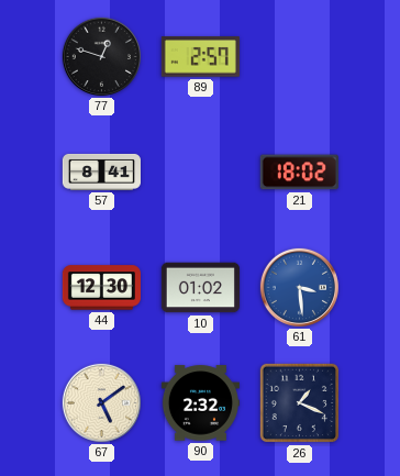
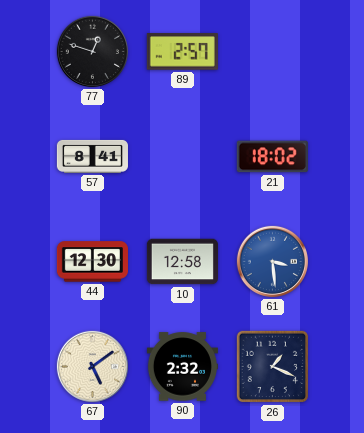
10: 01:02 -> 12:58
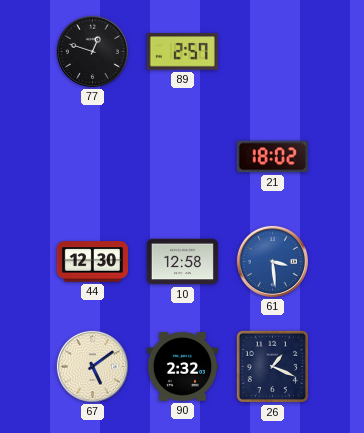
57: 8:41 -> none
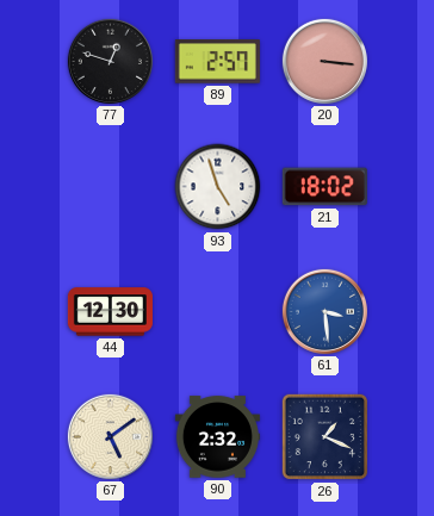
20: none -> 3:16
93: none -> 4:57
10: 12:58 -> none
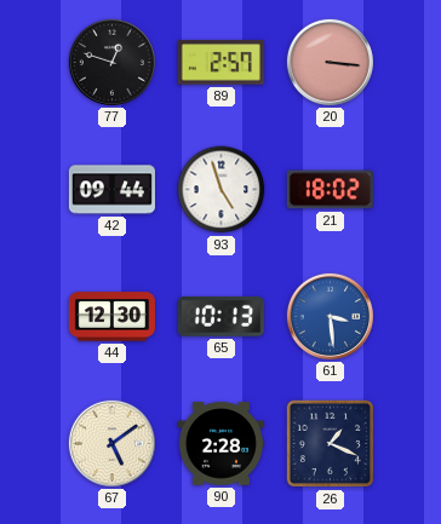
42: none -> 09:44
65: none -> 10:13
90: 2:32 -> 2:28
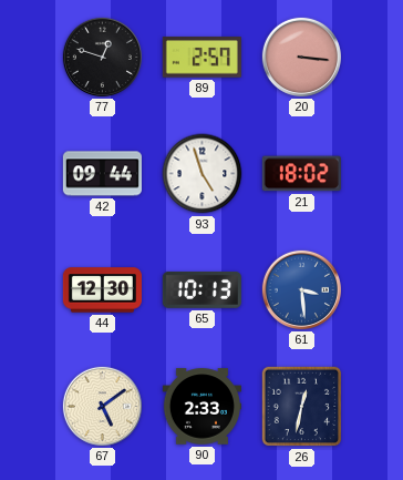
90: 2:28 -> 2:33
26: 1:19 -> 12:32
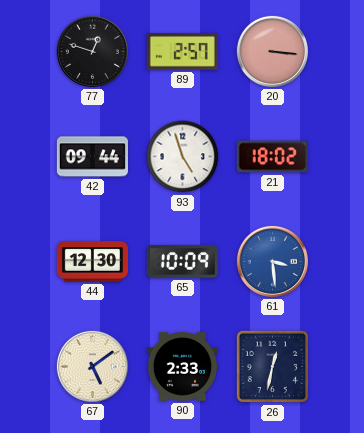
65: 10:13 -> 10:09
